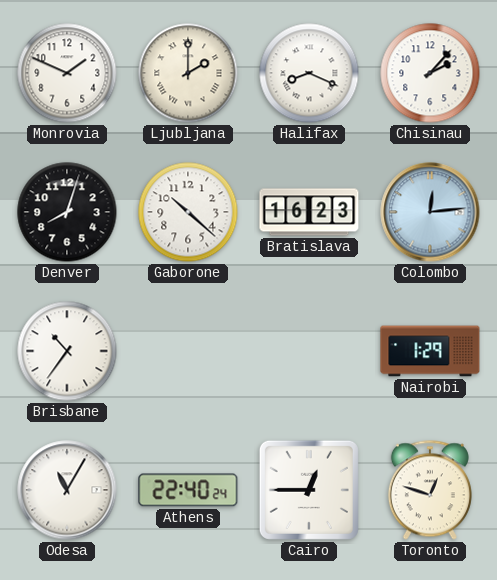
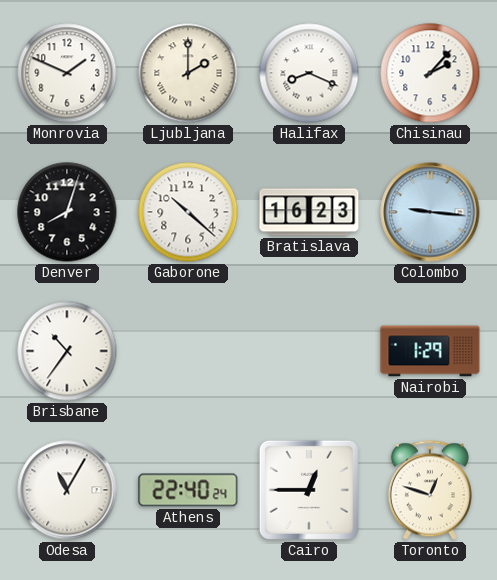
Colombo: 12:14 -> 9:16
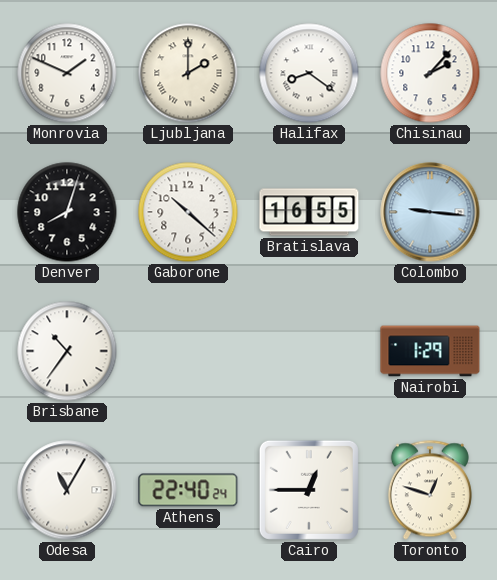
Halifax: 8:19 -> 8:21
Bratislava: 16:23 -> 16:55
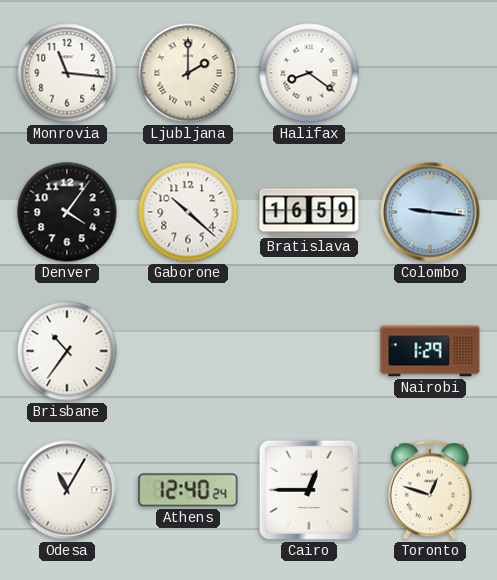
Monrovia: 1:49 -> 11:16
Chisinau: 2:07 -> none
Denver: 8:03 -> 4:06
Bratislava: 16:55 -> 16:59
Athens: 22:40 -> 12:40
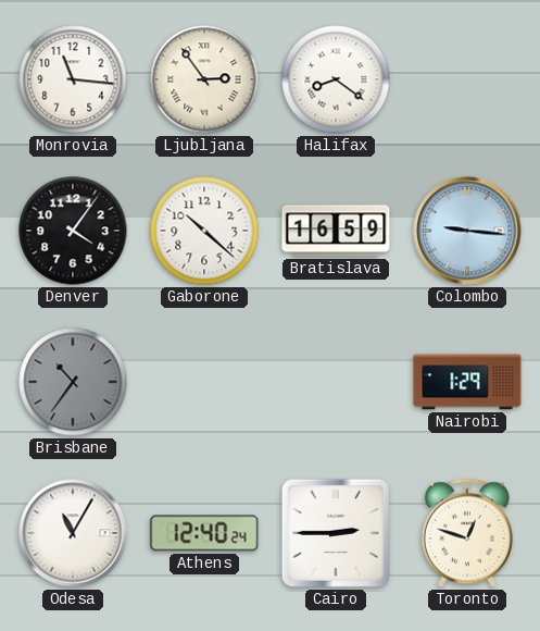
Ljubljana: 2:00 -> 2:54
Brisbane dial: white -> grey
Cairo: 12:45 -> 2:45
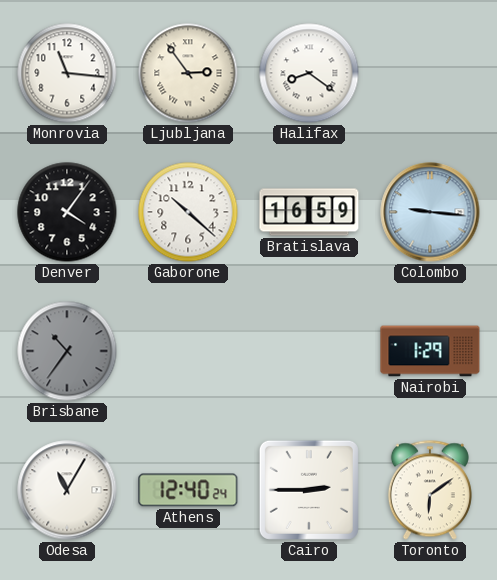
Toronto: 12:48 -> 6:09
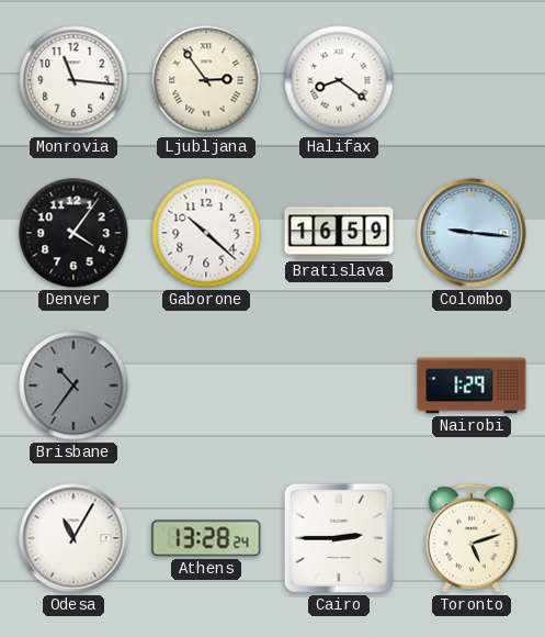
Athens: 12:40 -> 13:28
Toronto: 6:09 -> 5:12
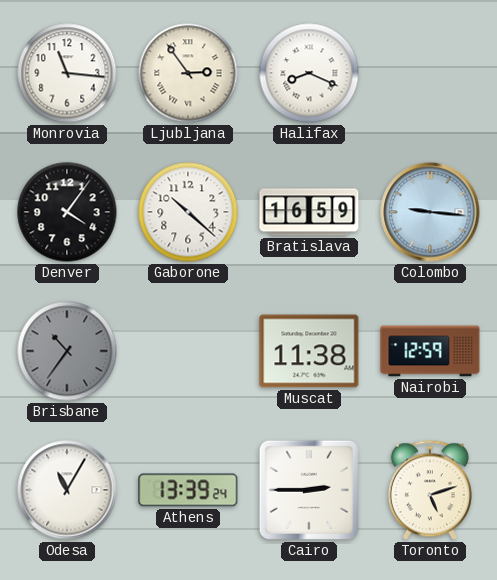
Halifax: 8:21 -> 8:19
Muscat: none -> 11:38
Nairobi: 1:29 -> 12:59
Athens: 13:28 -> 13:39
